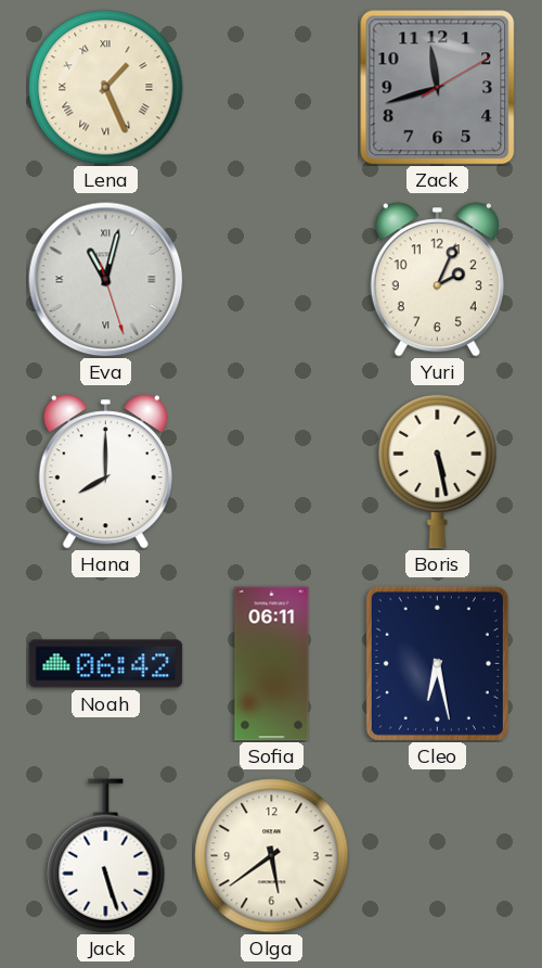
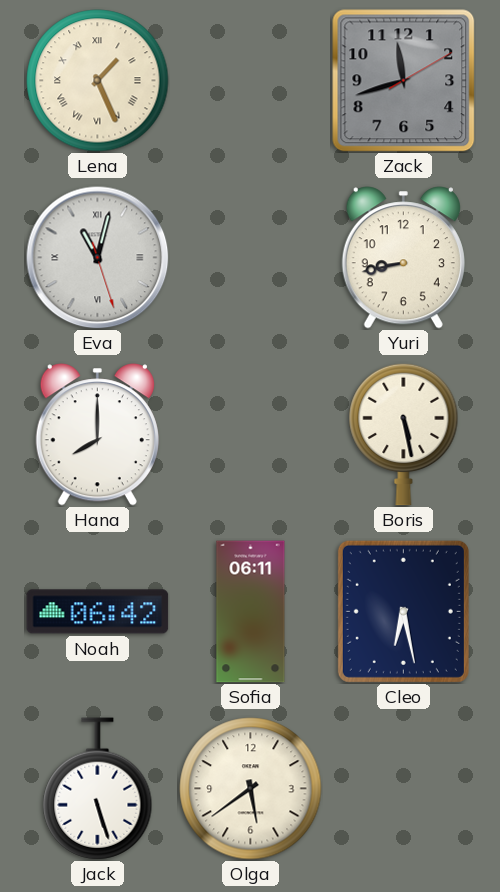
Yuri: 2:04 -> 8:43
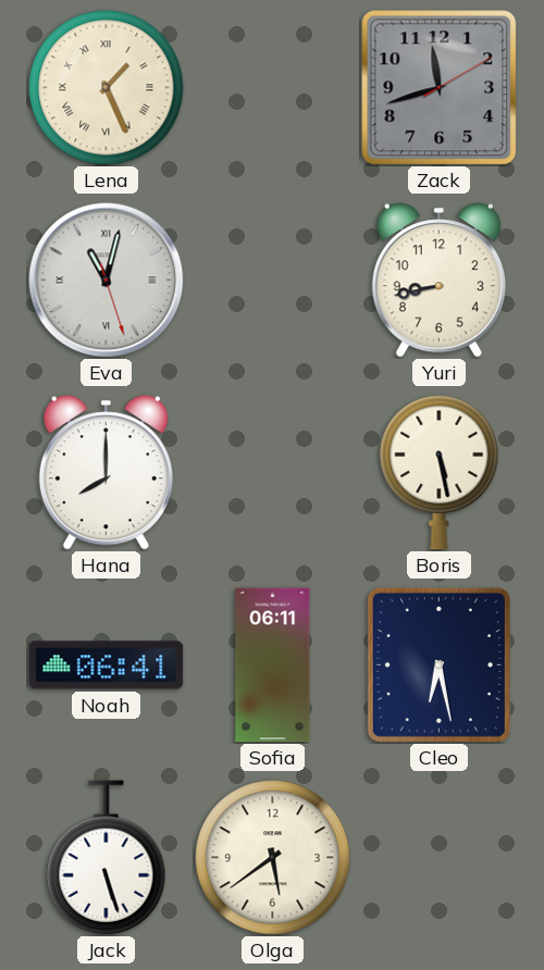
Noah: 06:42 -> 06:41
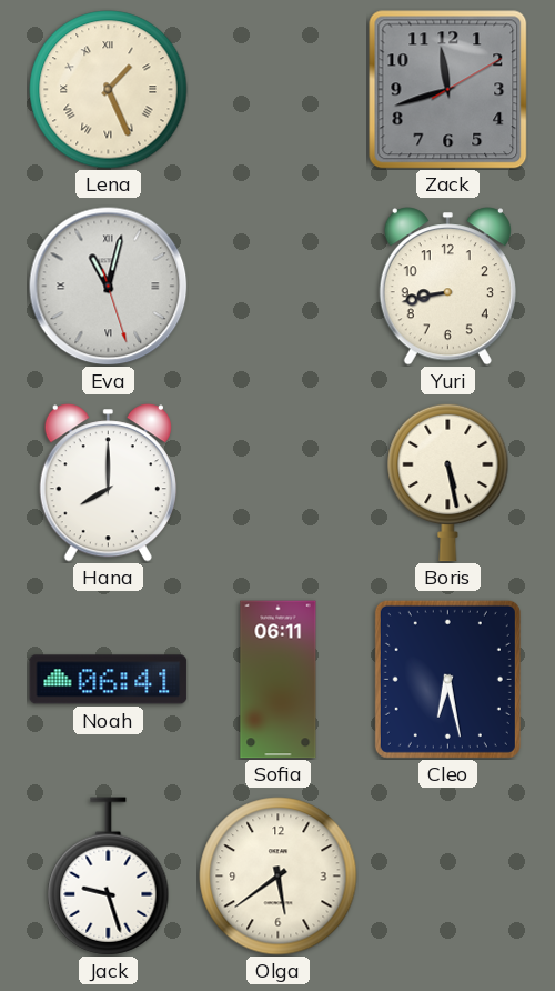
Jack: 5:27 -> 9:27
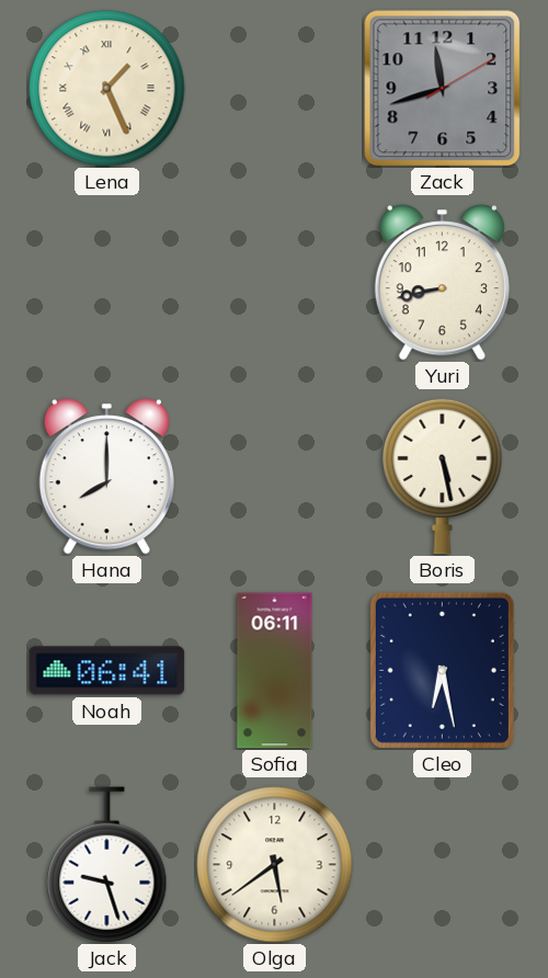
Eva: 11:02 -> none
